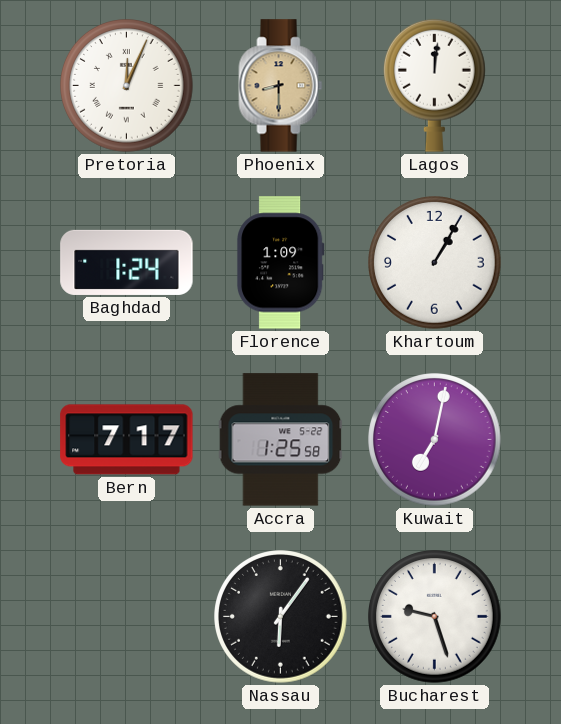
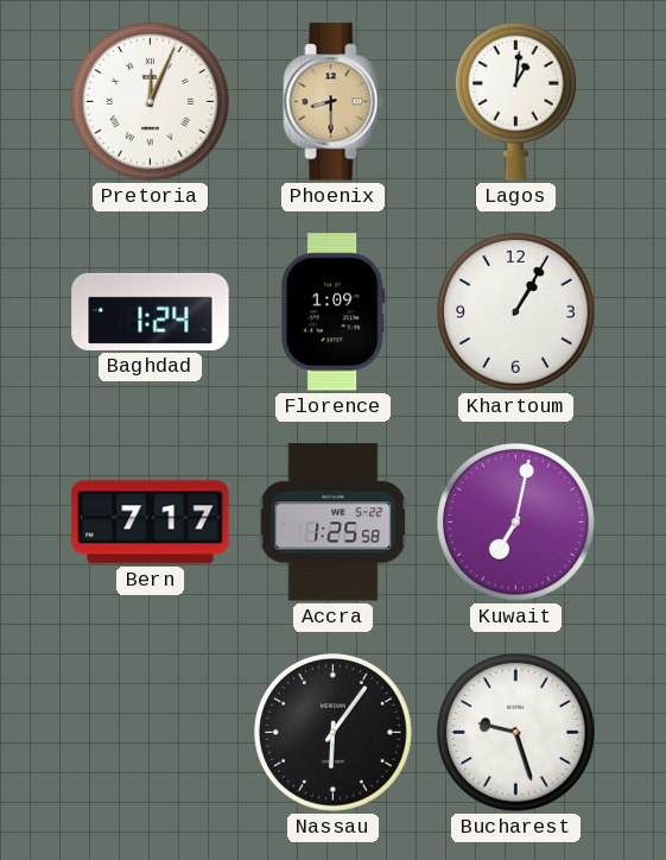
Lagos: 12:01 -> 1:01
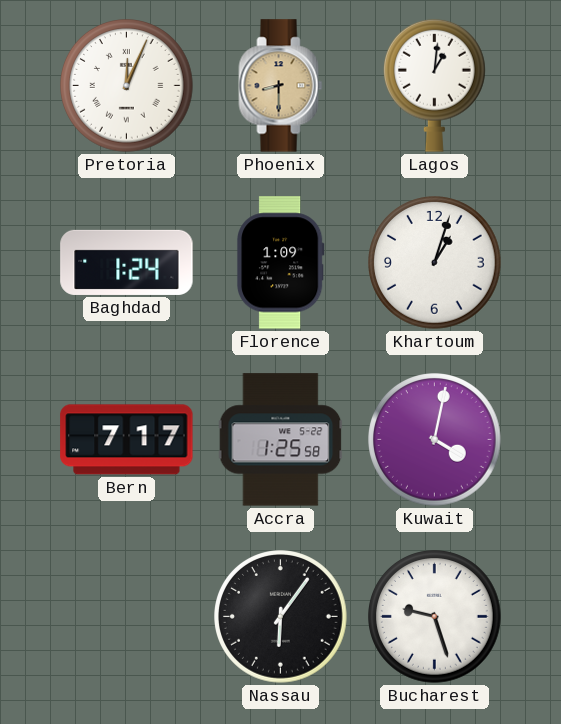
Khartoum: 1:05 -> 1:03
Kuwait: 7:02 -> 4:02
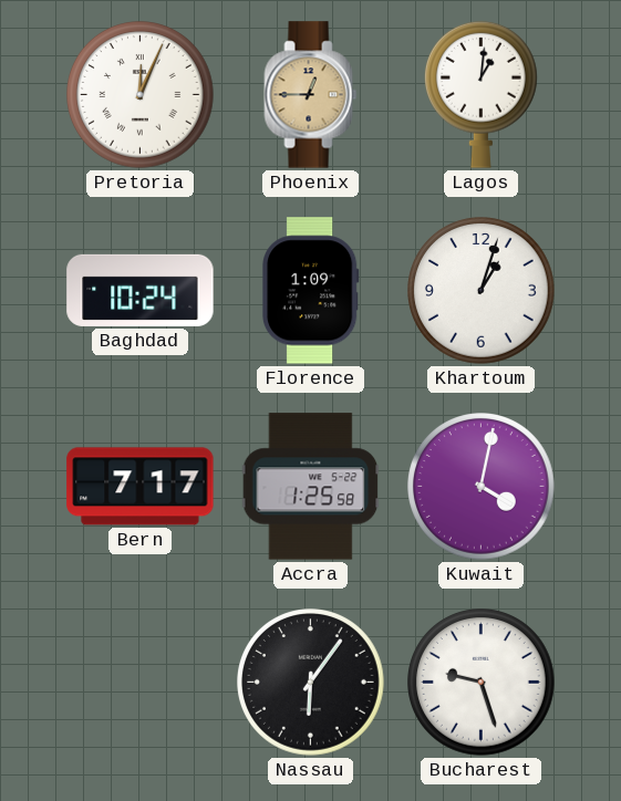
Phoenix: 8:30 -> 12:45
Baghdad: 1:24 -> 10:24
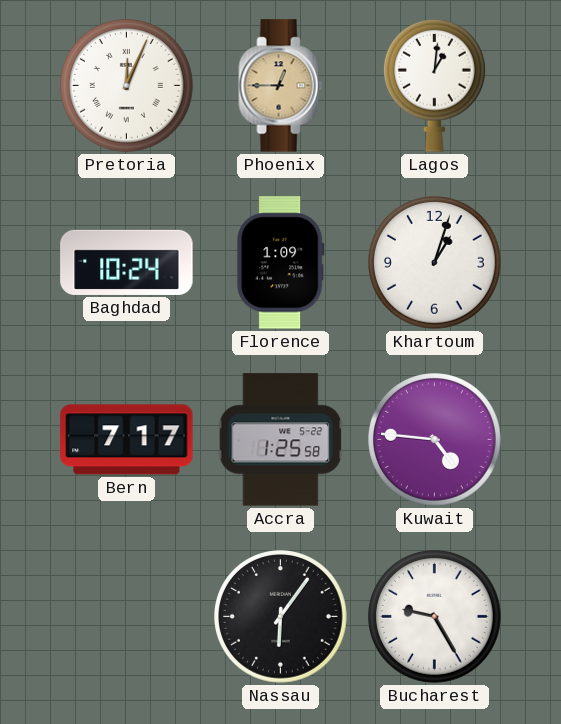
Kuwait: 4:02 -> 4:46
Bucharest: 9:27 -> 9:25
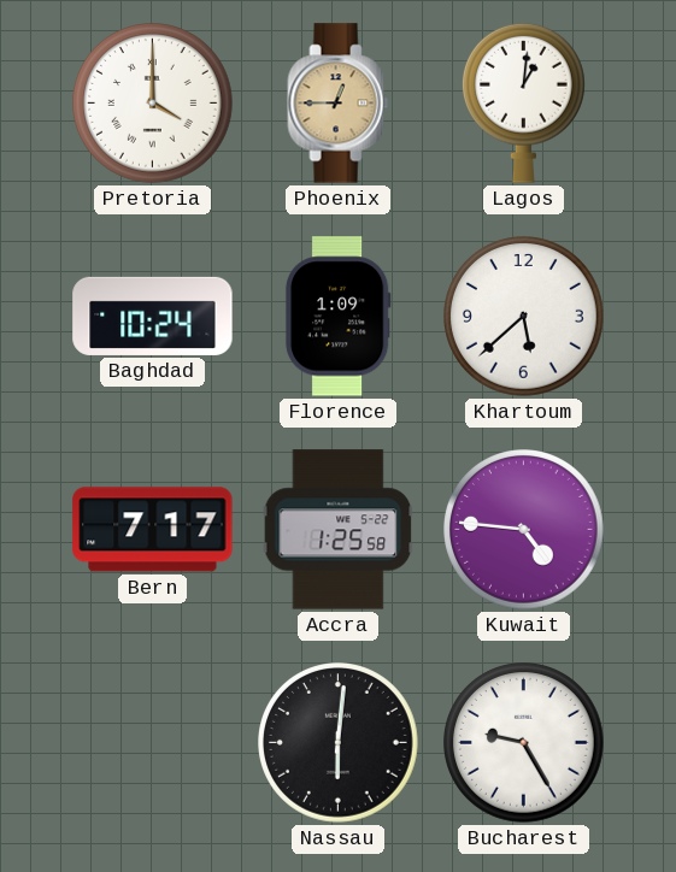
Pretoria: 12:04 -> 4:00
Khartoum: 1:03 -> 5:38
Nassau: 6:06 -> 6:01
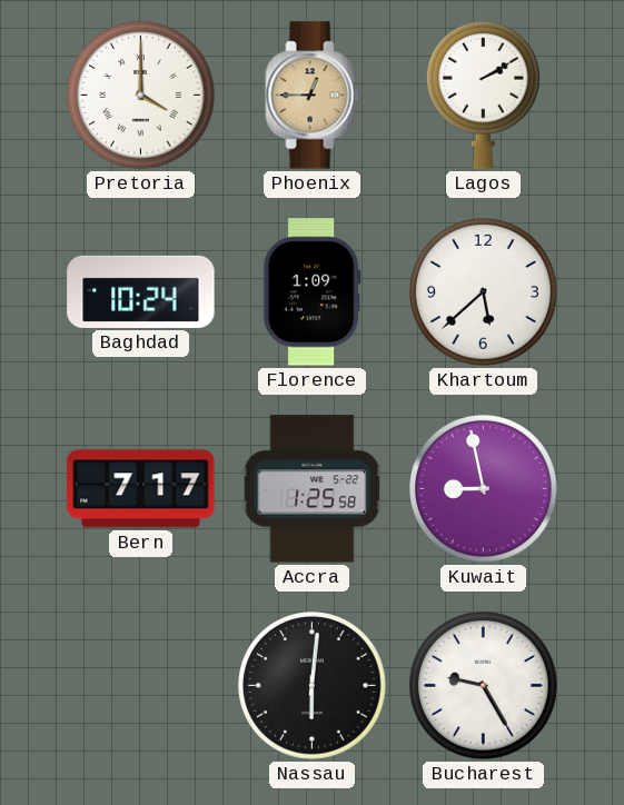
Lagos: 1:01 -> 2:10
Kuwait: 4:46 -> 8:58
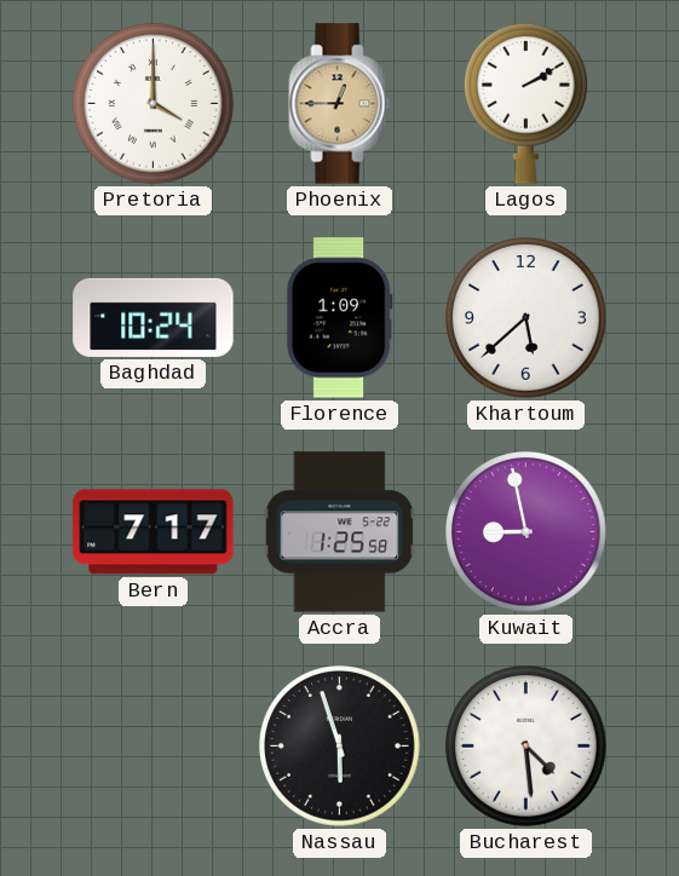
Nassau: 6:01 -> 5:57
Bucharest: 9:25 -> 4:29
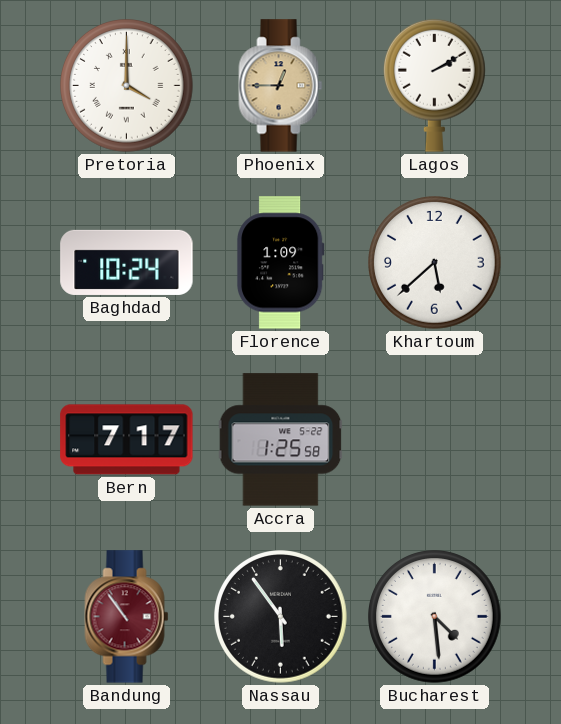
Kuwait: 8:58 -> none
Bandung: none -> 10:54
Nassau: 5:57 -> 5:54
